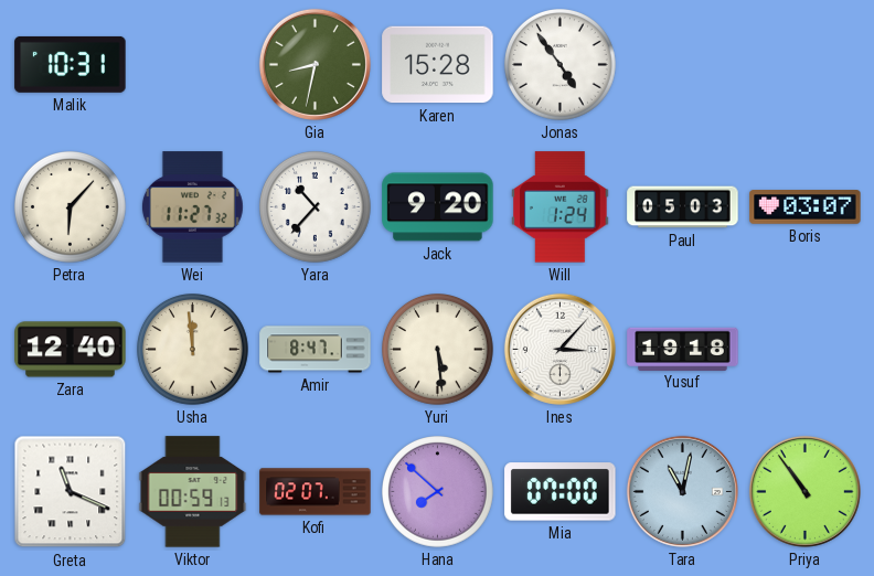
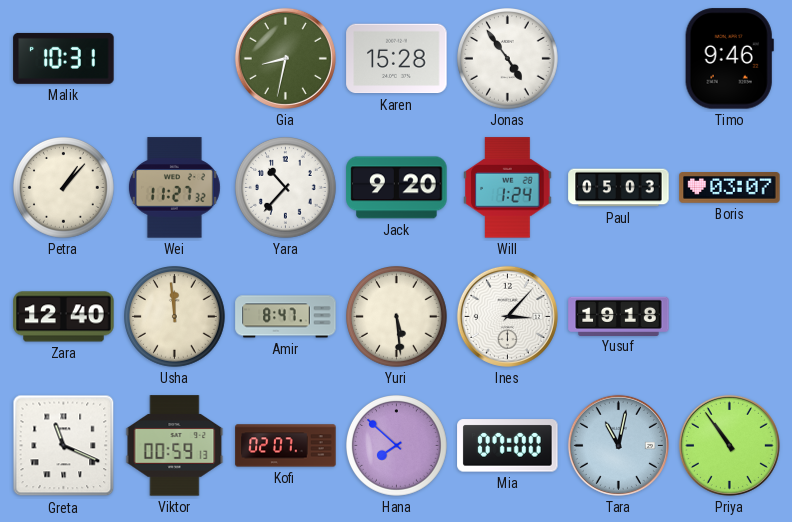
Timo: none -> 9:46
Petra: 6:07 -> 1:07
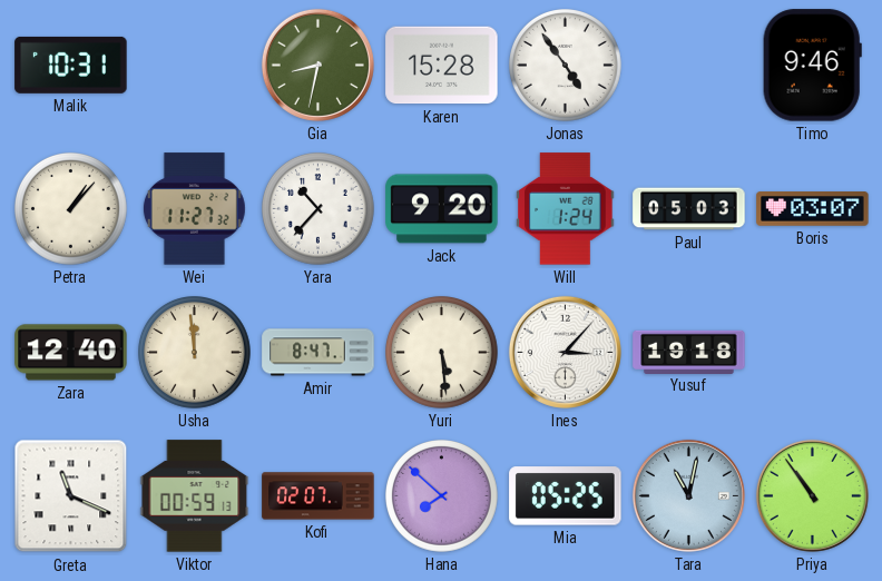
Mia: 07:00 -> 05:25
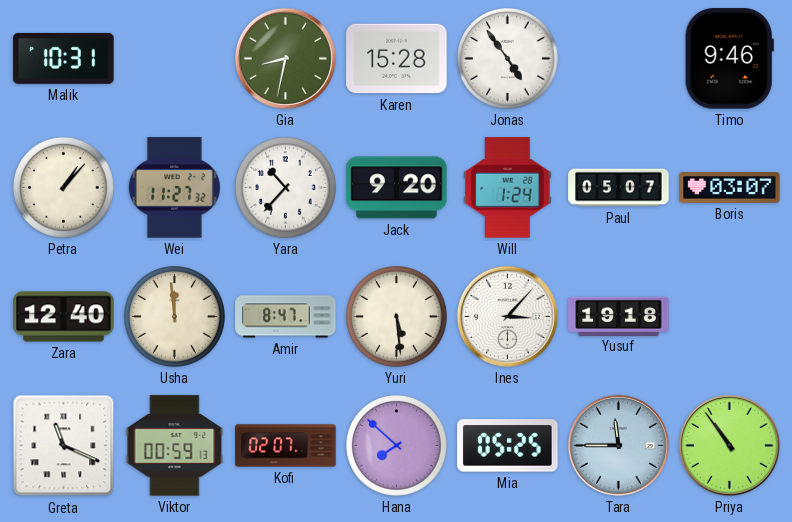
Paul: 05:03 -> 05:07
Tara: 11:02 -> 11:45
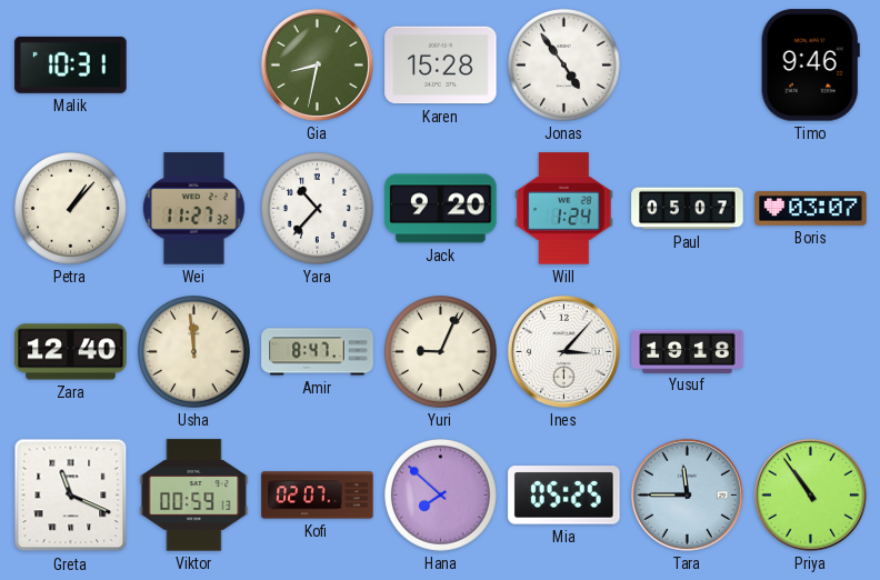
Yuri: 5:29 -> 9:04
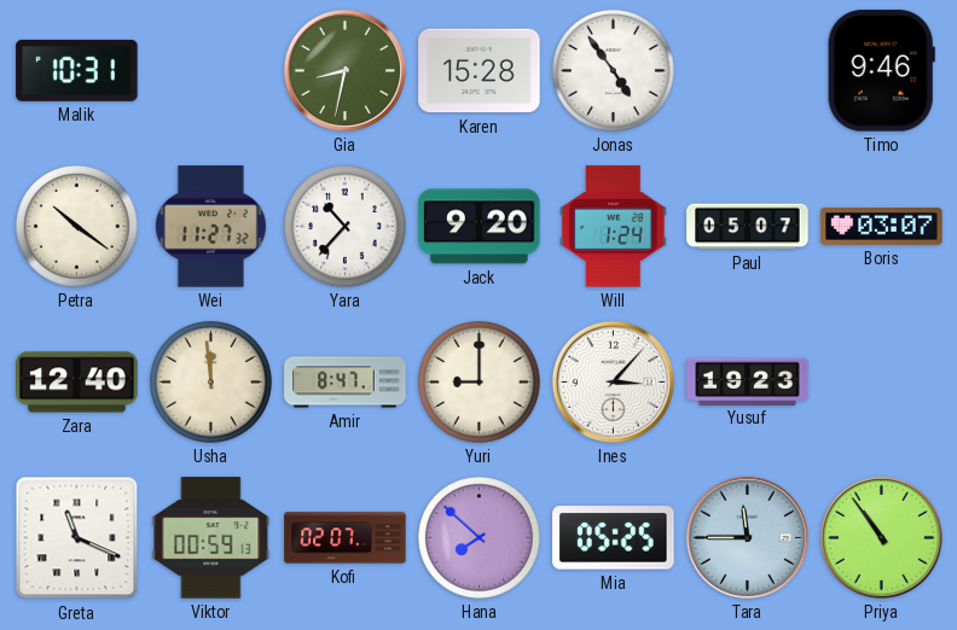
Petra: 1:07 -> 10:21
Yuri: 9:04 -> 9:00
Yusuf: 19:18 -> 19:23
